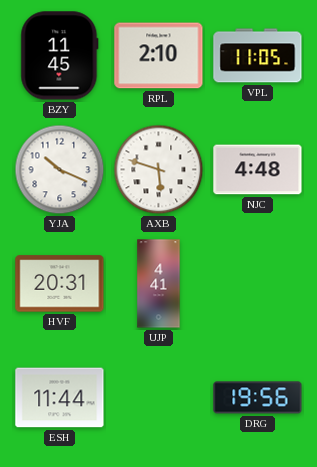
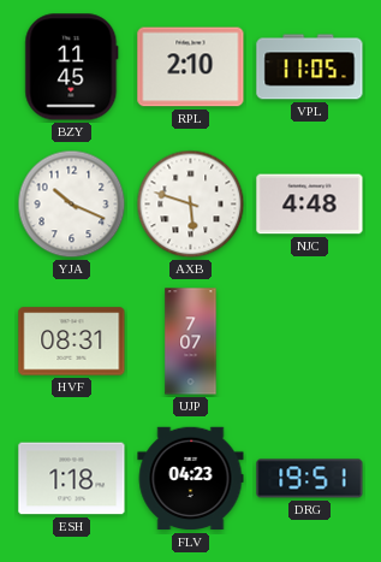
HVF: 20:31 -> 08:31
UJP: 4:41 -> 7:07
ESH: 11:44 -> 1:18
FLV: none -> 04:23
DRG: 19:56 -> 19:51
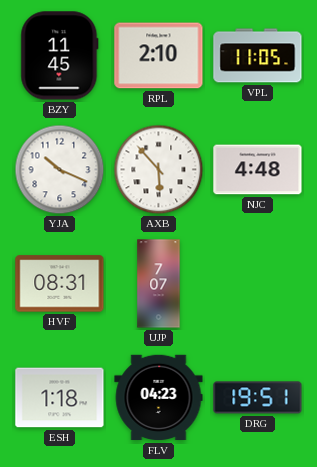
AXB: 5:48 -> 5:53
